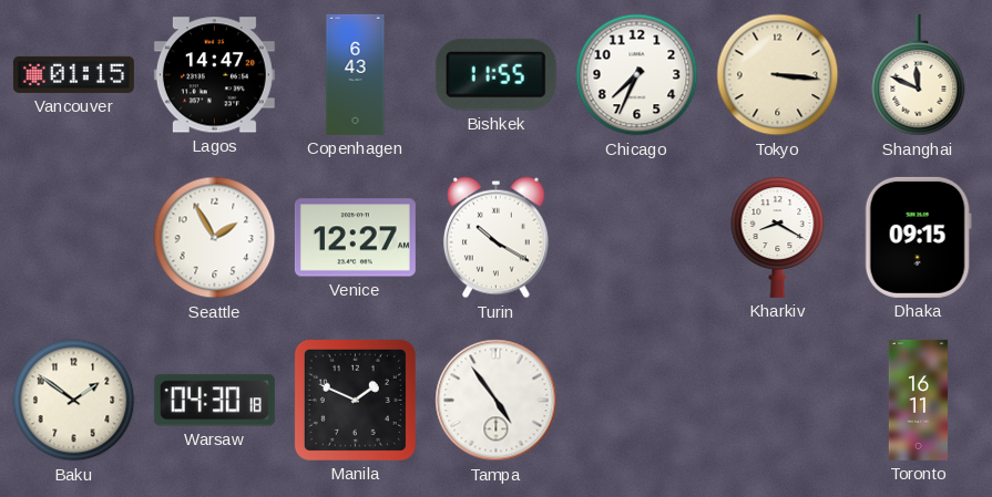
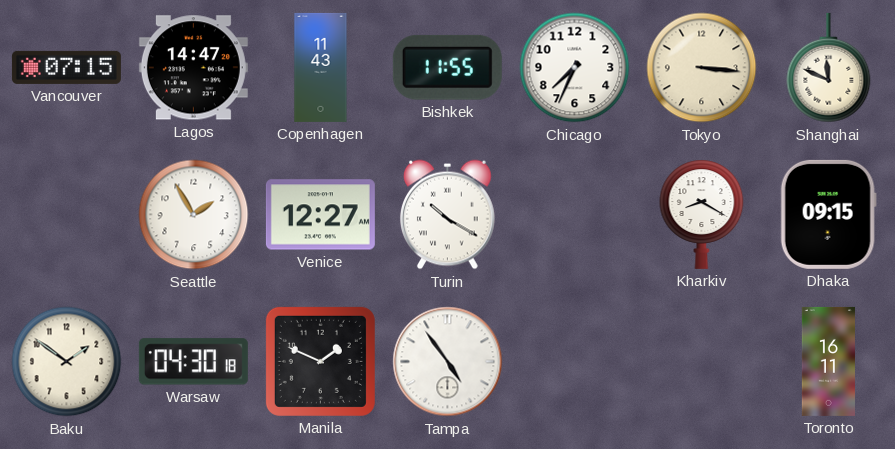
Vancouver: 01:15 -> 07:15
Copenhagen: 6:43 -> 11:43
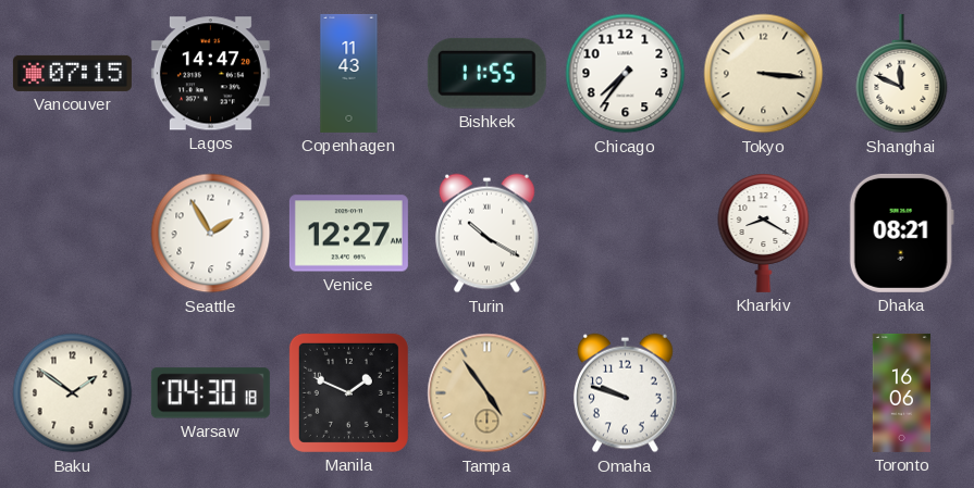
Chicago: 7:34 -> 7:36
Dhaka: 09:15 -> 08:21
Tampa dial: white -> champagne
Omaha: none -> 9:48
Toronto: 16:11 -> 16:06
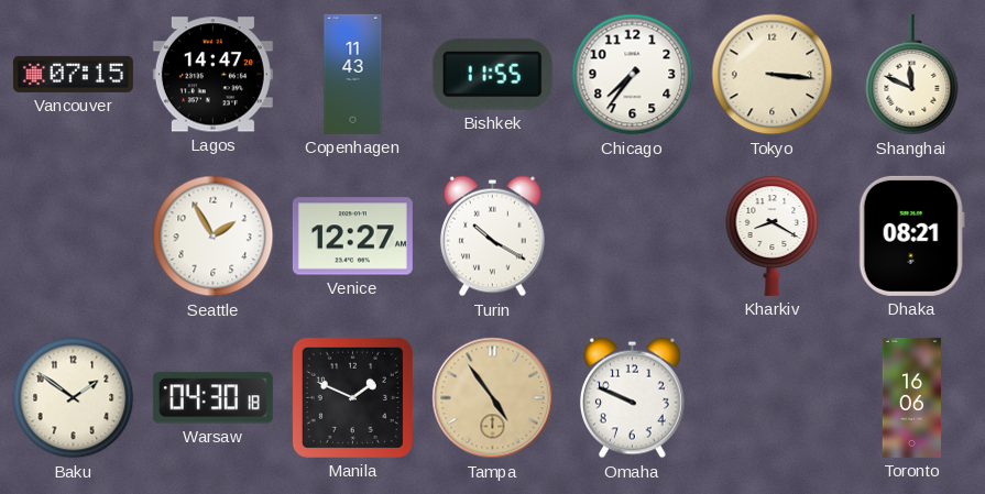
Omaha: 9:48 -> 9:49
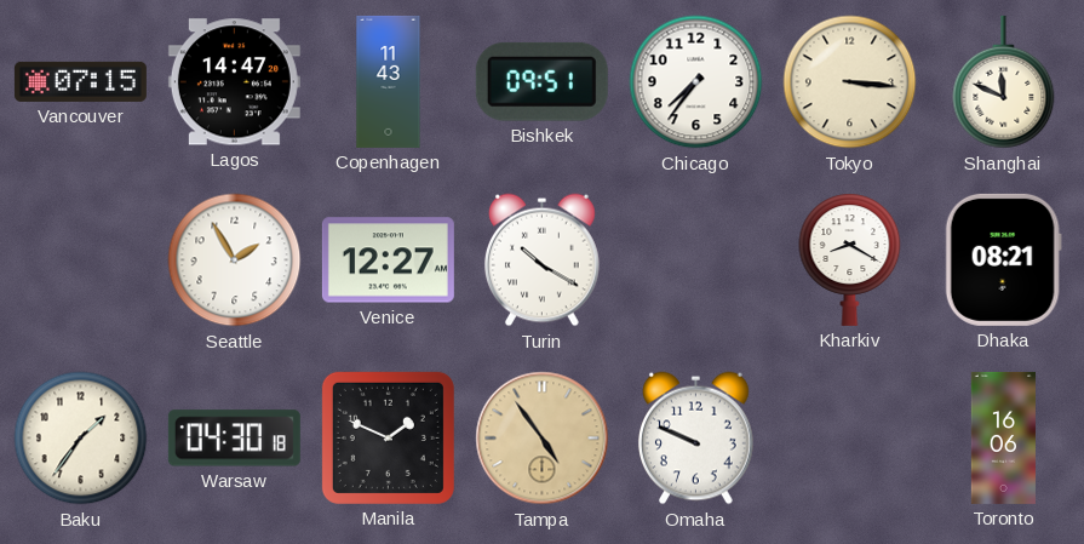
Bishkek: 11:55 -> 09:51
Baku: 1:51 -> 1:36
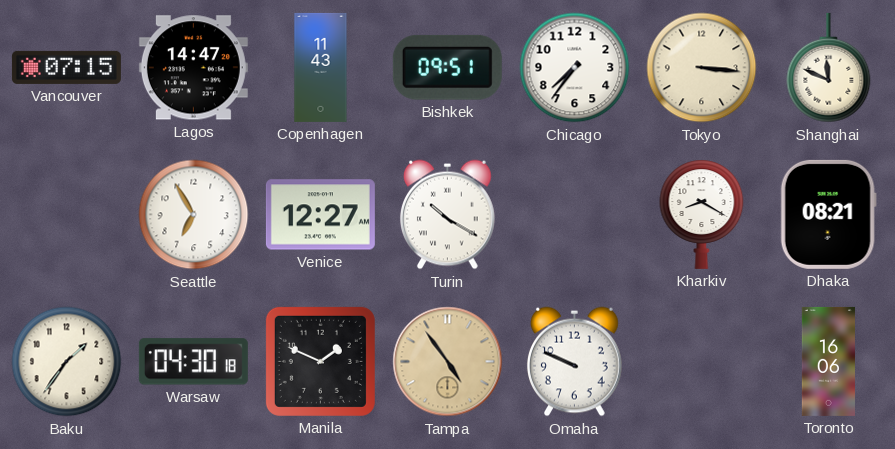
Seattle: 1:55 -> 6:55
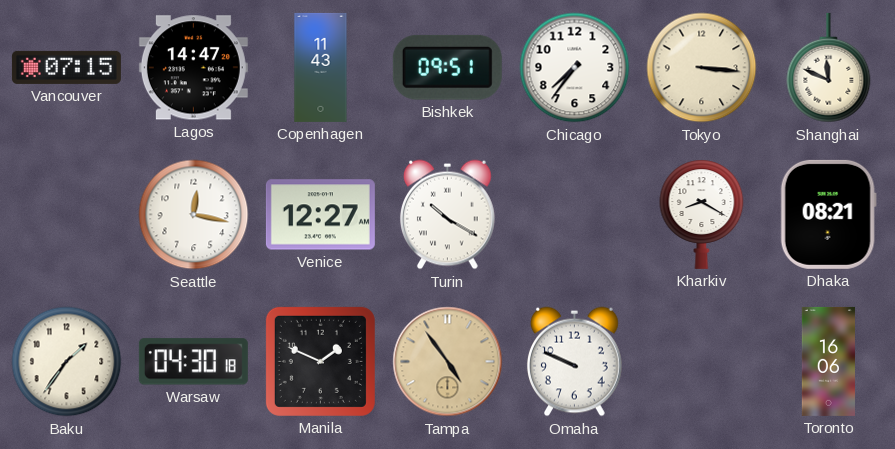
Seattle: 6:55 -> 12:17
